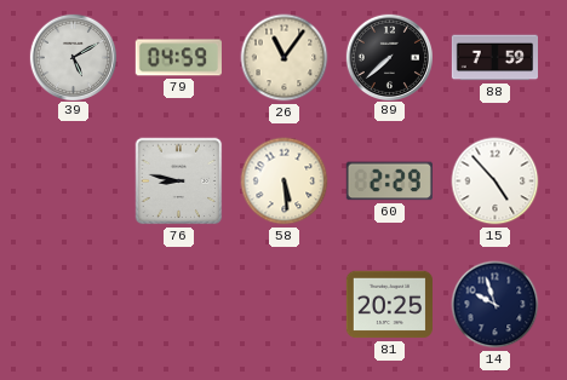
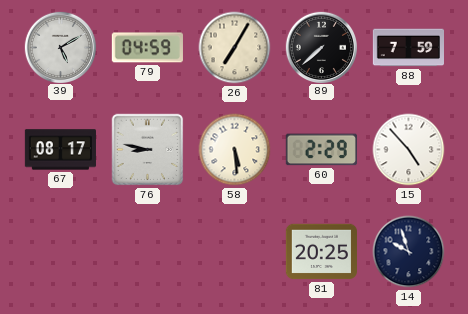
26: 11:06 -> 7:05
67: none -> 08:17
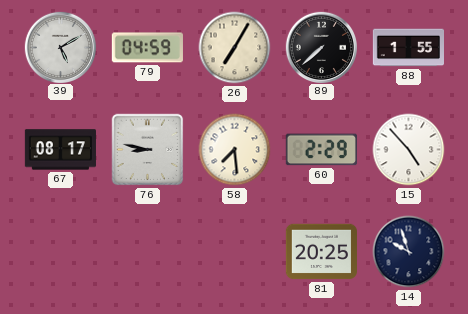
88: 7:59 -> 1:55
58: 5:29 -> 7:29
